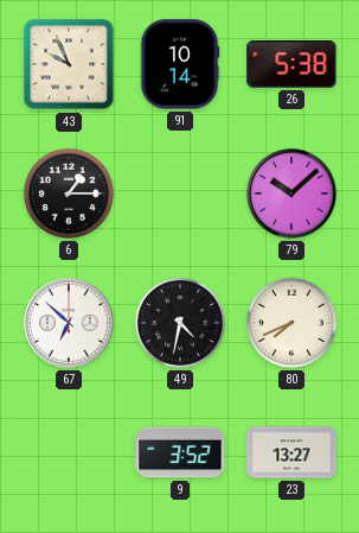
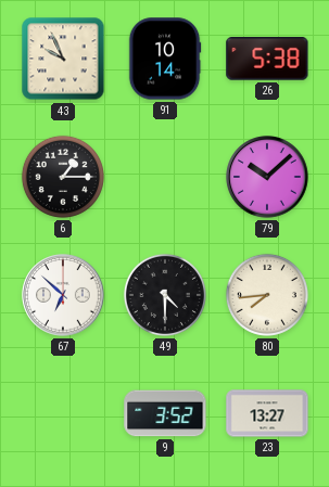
49: 4:32 -> 4:30
80: 7:41 -> 7:44
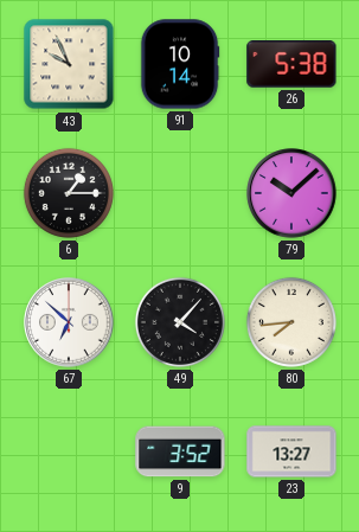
49: 4:30 -> 4:07
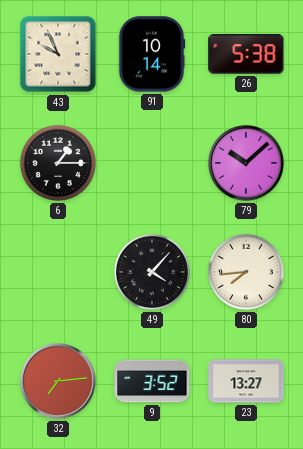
67: 6:52 -> none
32: none -> 7:14
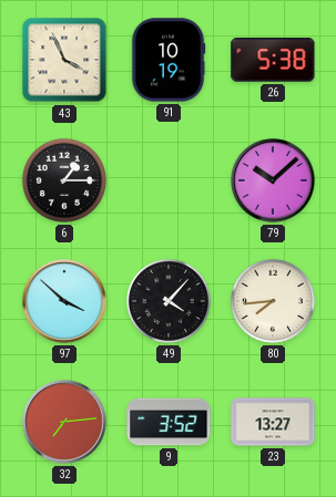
43: 9:56 -> 3:56
91: 10:14 -> 10:19
97: none -> 3:52
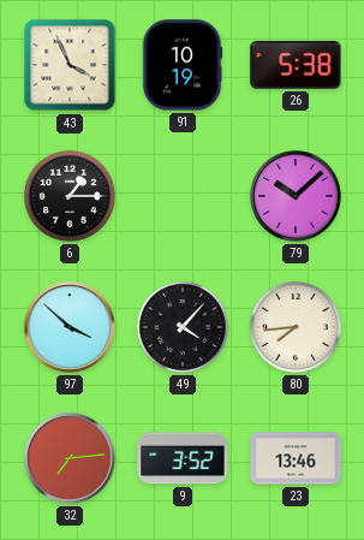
23: 13:27 -> 13:46
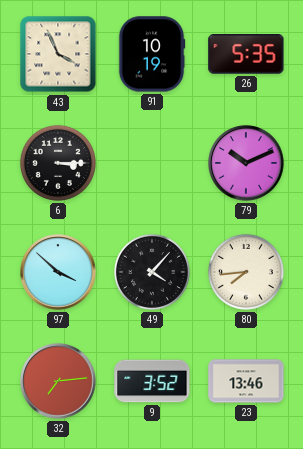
26: 5:38 -> 5:35
6: 1:15 -> 3:15
79: 10:08 -> 10:11
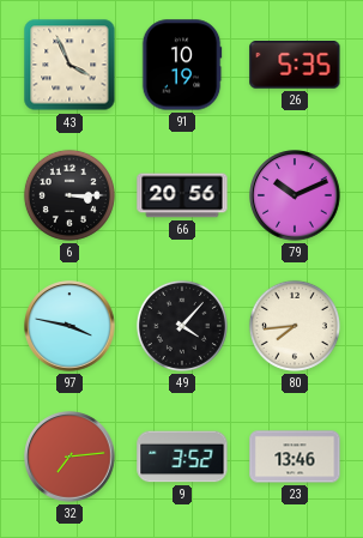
66: none -> 20:56
97: 3:52 -> 3:47
